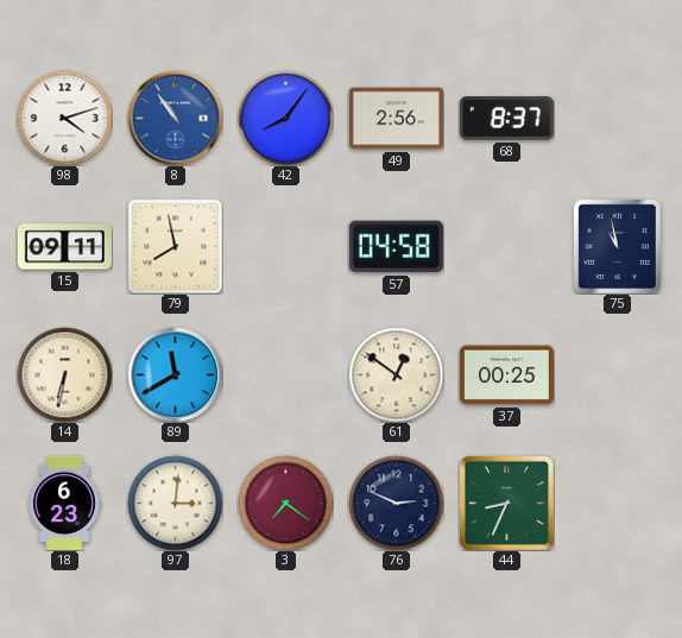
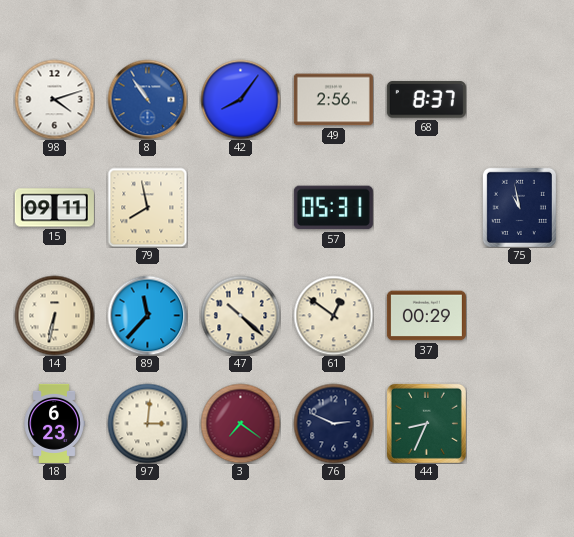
57: 04:58 -> 05:31
89: 11:40 -> 11:37
47: none -> 10:22
37: 00:25 -> 00:29
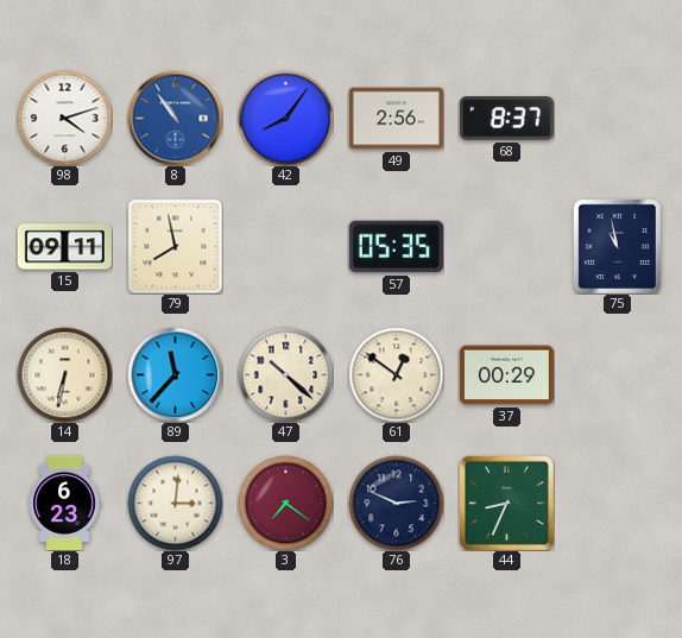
57: 05:31 -> 05:35
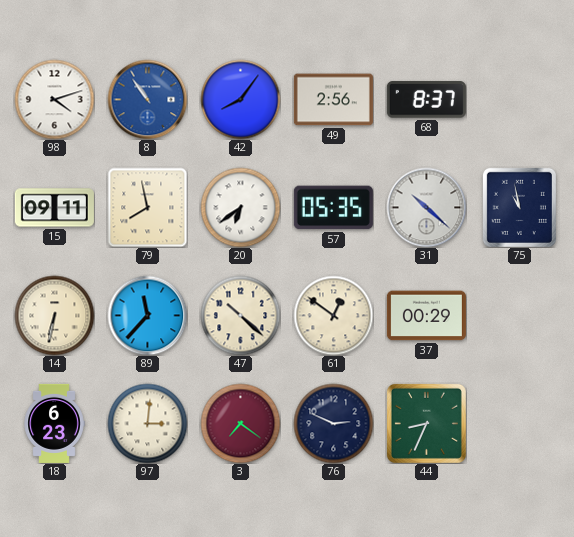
20: none -> 6:39
31: none -> 10:22
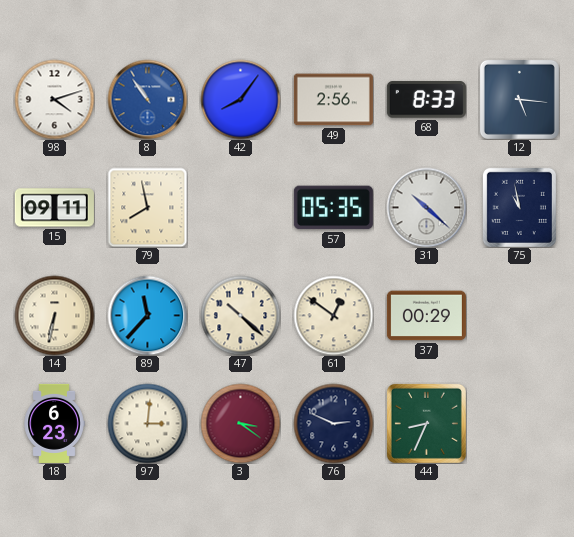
68: 8:37 -> 8:33
12: none -> 5:16
20: 6:39 -> none
3: 7:21 -> 3:21
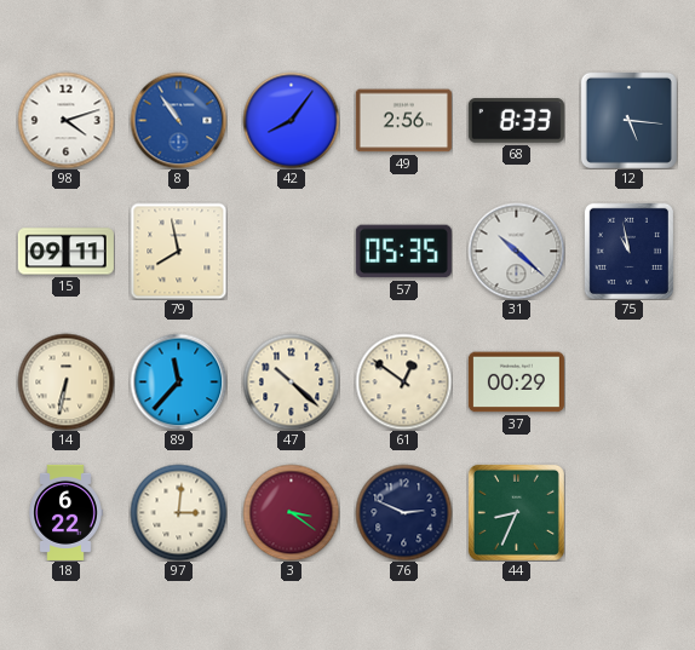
18: 6:23 -> 6:22
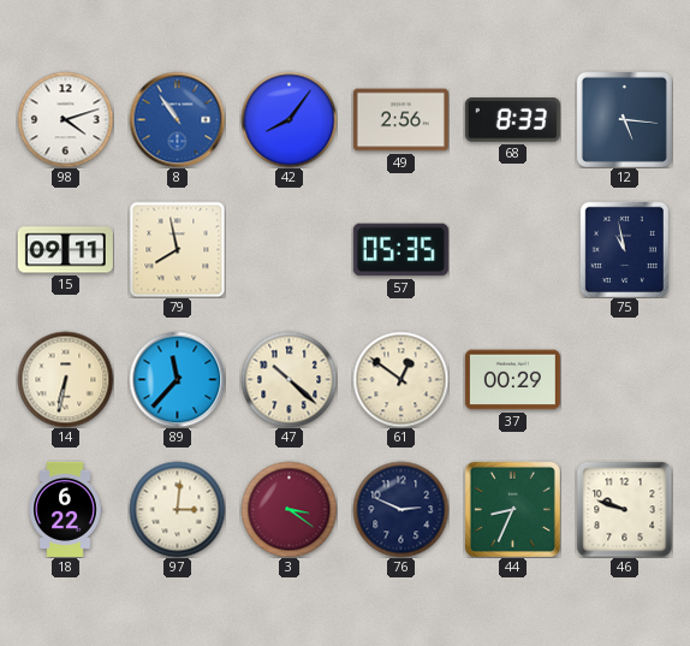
31: 10:22 -> none
46: none -> 9:48
